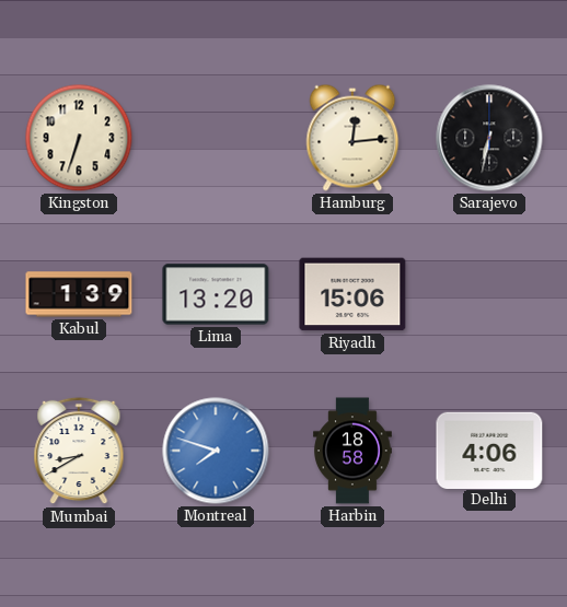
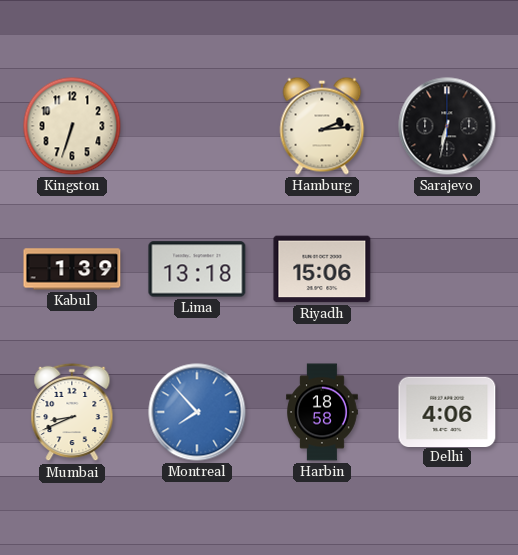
Hamburg: 12:14 -> 2:14
Lima: 13:20 -> 13:18
Mumbai: 8:40 -> 8:41
Montreal: 7:48 -> 7:53
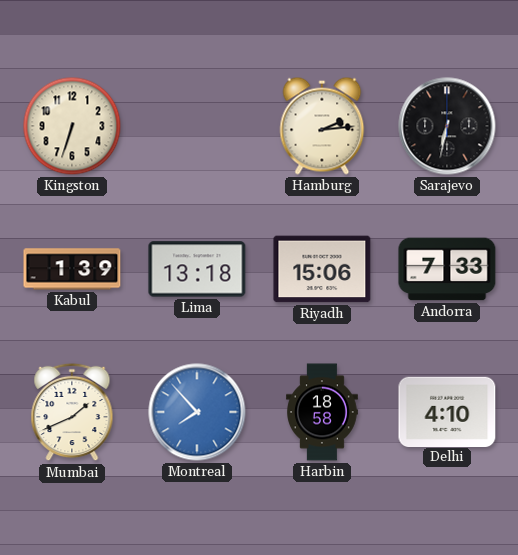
Andorra: none -> 7:33
Mumbai: 8:41 -> 1:41
Delhi: 4:06 -> 4:10
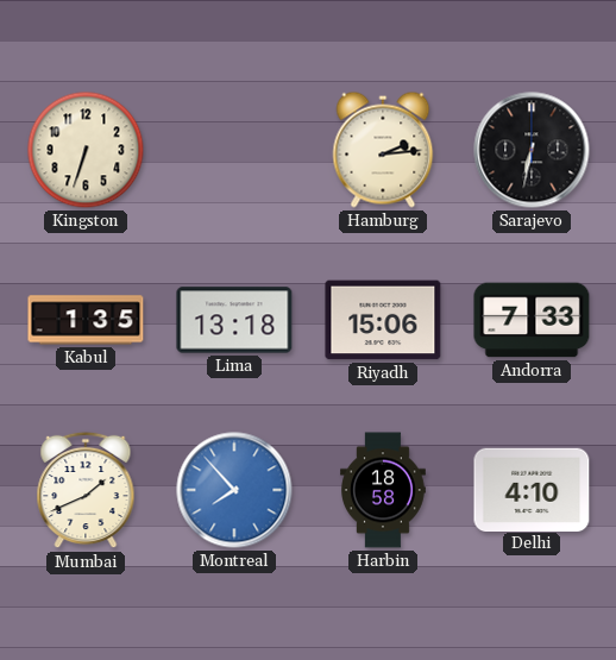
Kabul: 1:39 -> 1:35
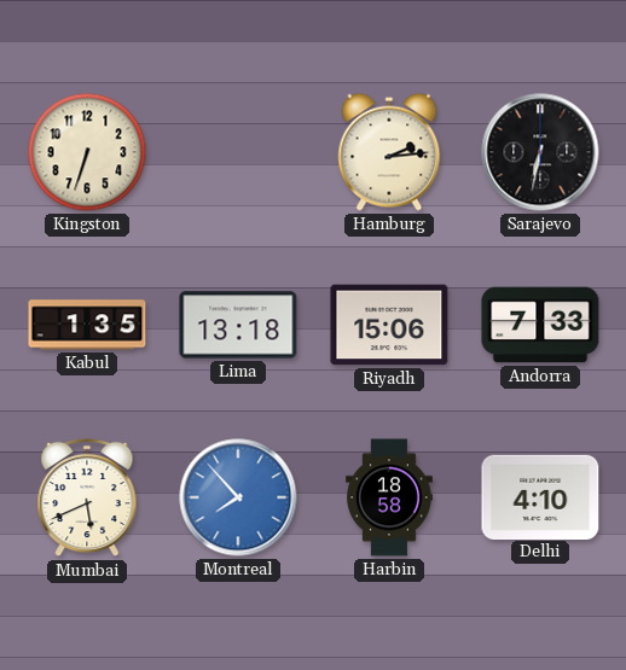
Mumbai: 1:41 -> 5:41
